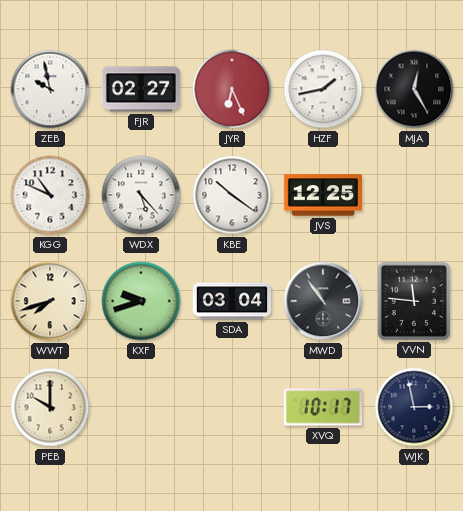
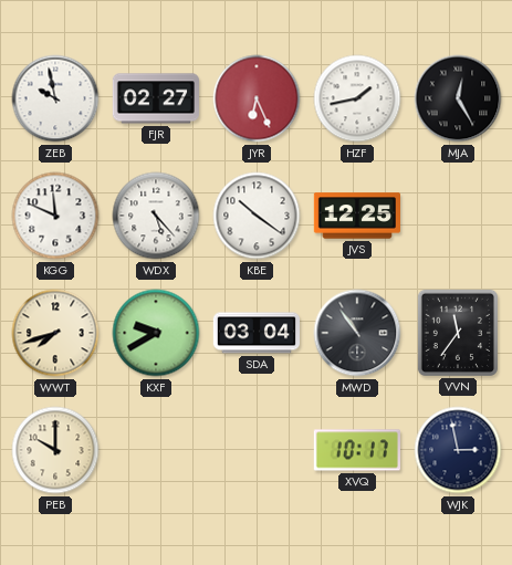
KGG: 10:49 -> 11:49
KXF: 9:42 -> 9:40
VVN: 11:46 -> 11:36
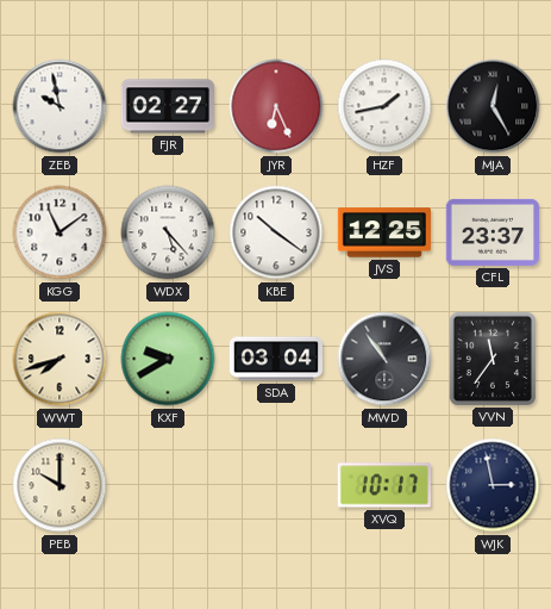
KGG: 11:49 -> 11:09
CFL: none -> 23:37
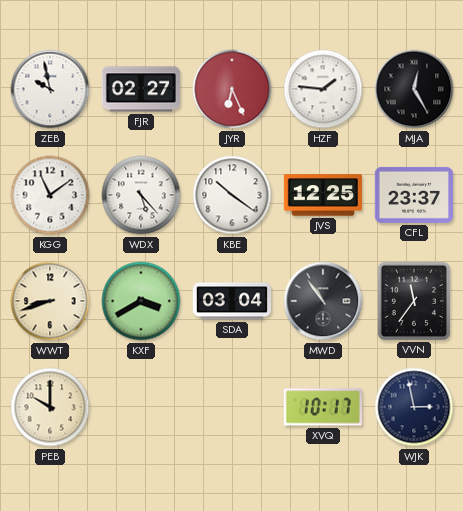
HZF: 1:43 -> 1:46
WWT: 7:42 -> 8:42
KXF: 9:40 -> 3:40
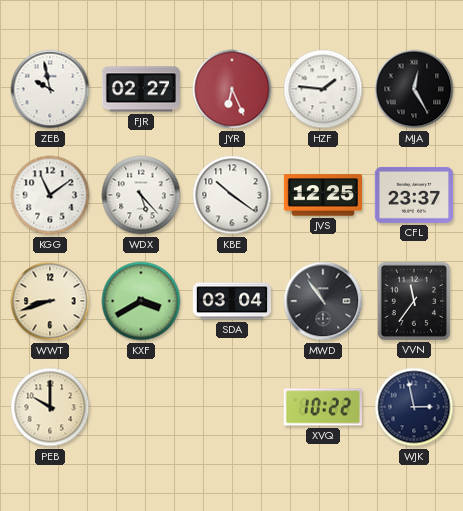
XVQ: 10:17 -> 10:22
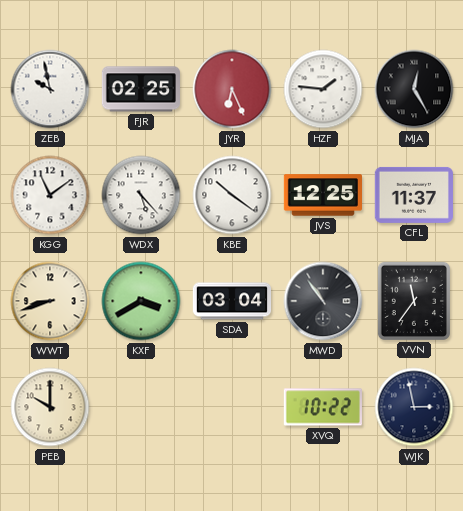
FJR: 02:27 -> 02:25
CFL: 23:37 -> 11:37
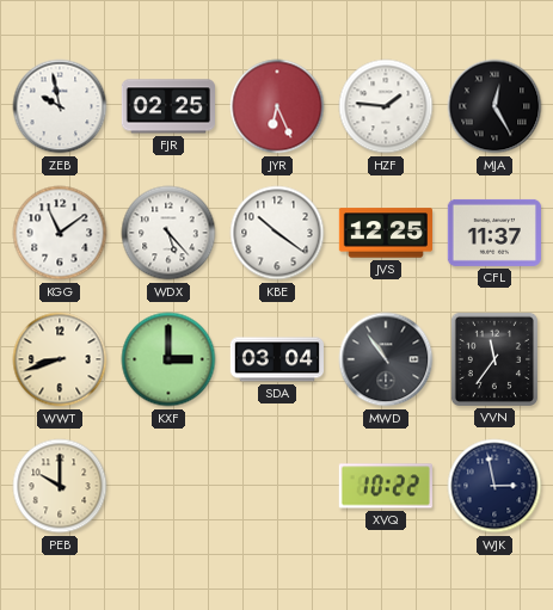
KXF: 3:40 -> 3:00
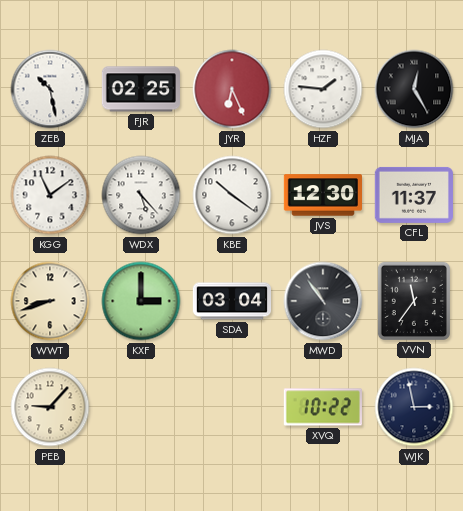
ZEB: 9:58 -> 10:28
JVS: 12:25 -> 12:30
PEB: 10:00 -> 9:07
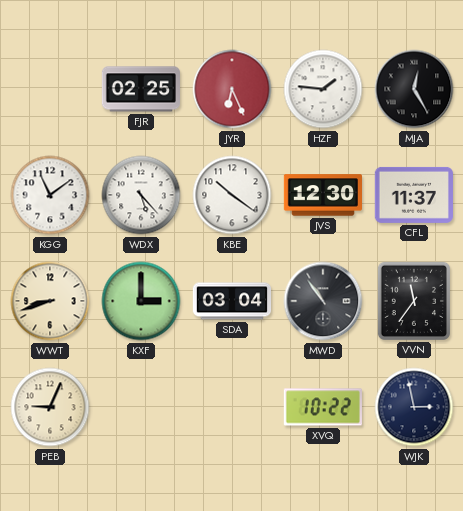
ZEB: 10:28 -> none
PEB: 9:07 -> 9:04
